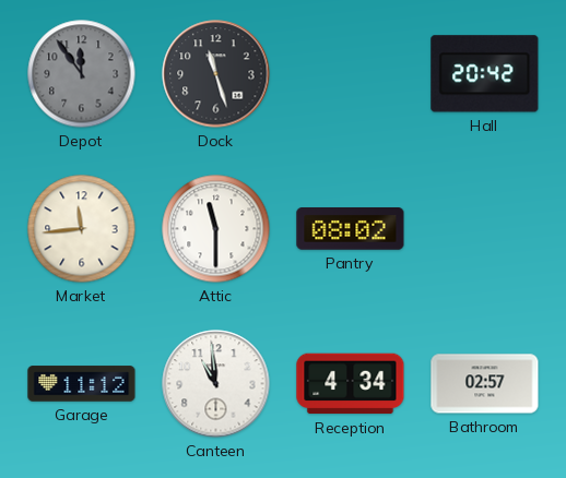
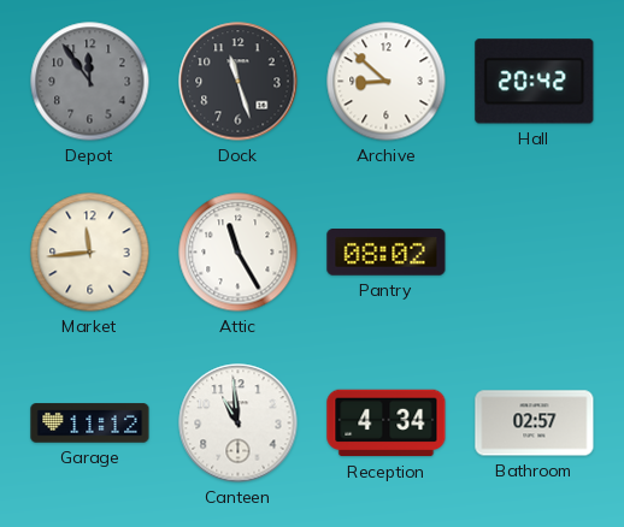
Archive: none -> 8:52
Attic: 11:30 -> 11:25
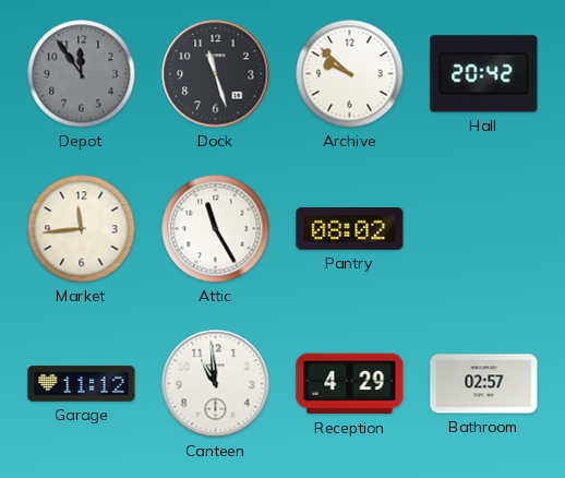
Archive: 8:52 -> 9:52
Reception: 4:34 -> 4:29
